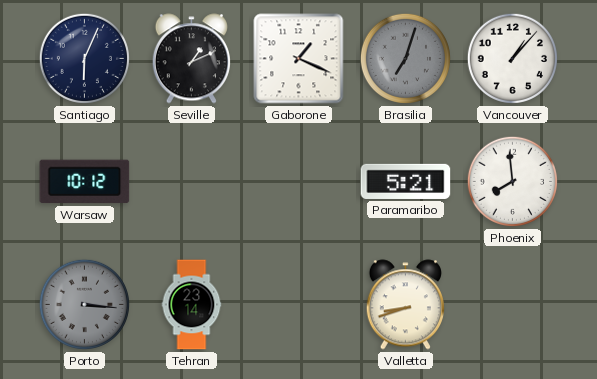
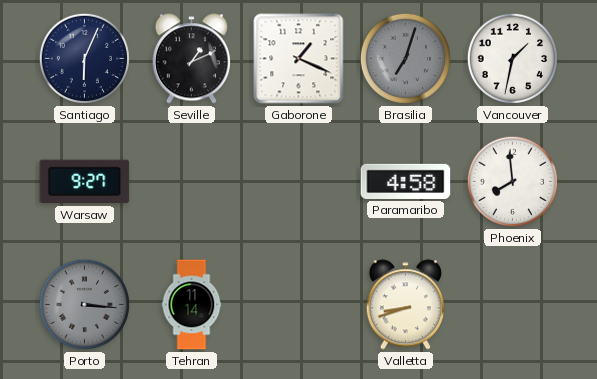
Vancouver: 1:07 -> 1:32
Warsaw: 10:12 -> 9:27
Paramaribo: 5:21 -> 4:58
Tehran: 23:14 -> 11:14
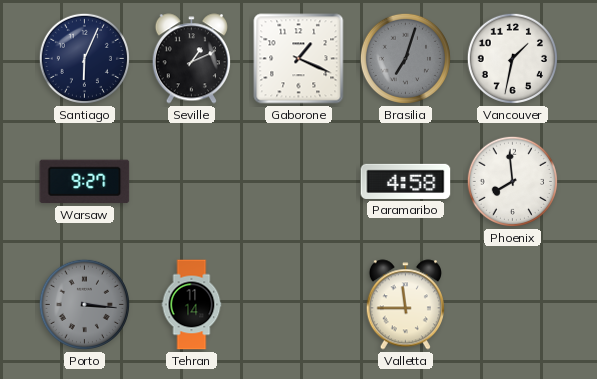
Valletta: 8:42 -> 11:45
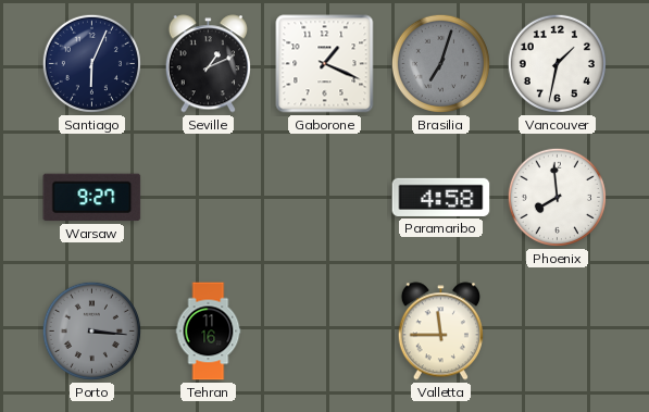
Tehran: 11:14 -> 11:16
